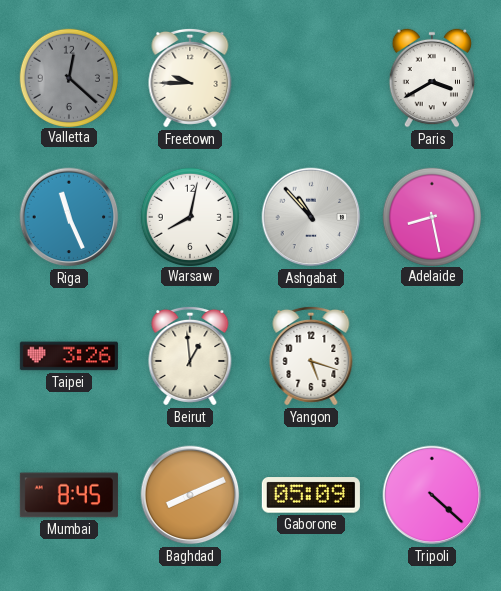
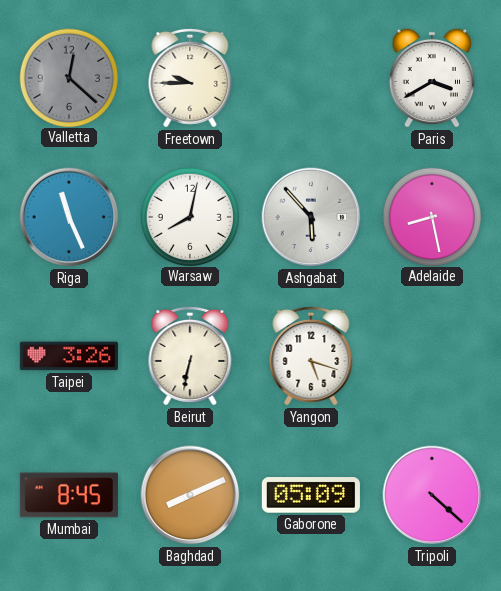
Ashgabat: 10:53 -> 5:53
Beirut: 12:59 -> 6:32
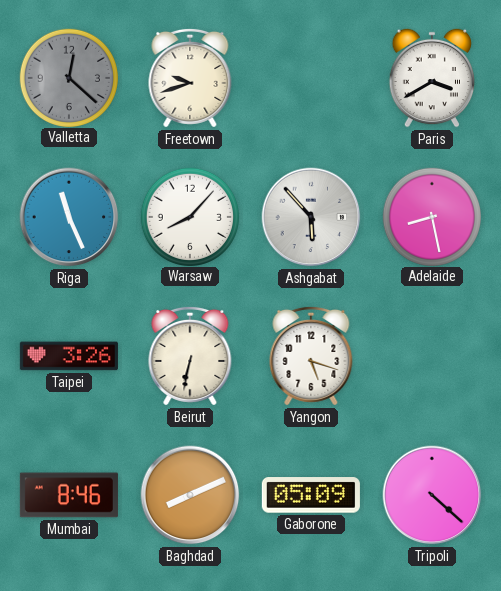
Freetown: 9:45 -> 9:42
Warsaw: 8:02 -> 8:07
Mumbai: 8:45 -> 8:46
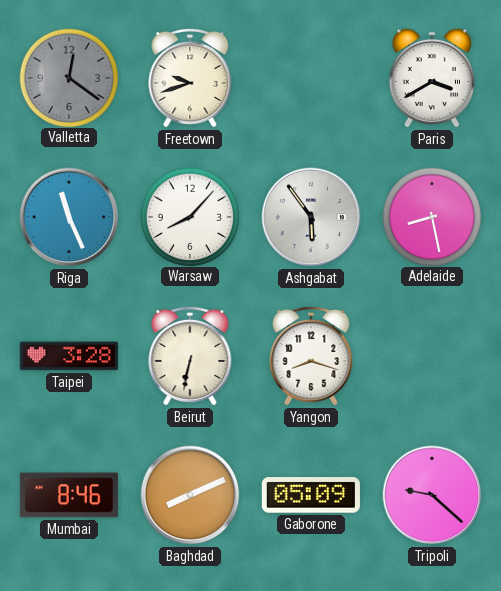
Valletta: 12:22 -> 12:21
Ashgabat: 5:53 -> 5:54
Taipei: 3:26 -> 3:28
Yangon: 5:18 -> 8:18
Tripoli: 4:22 -> 9:22
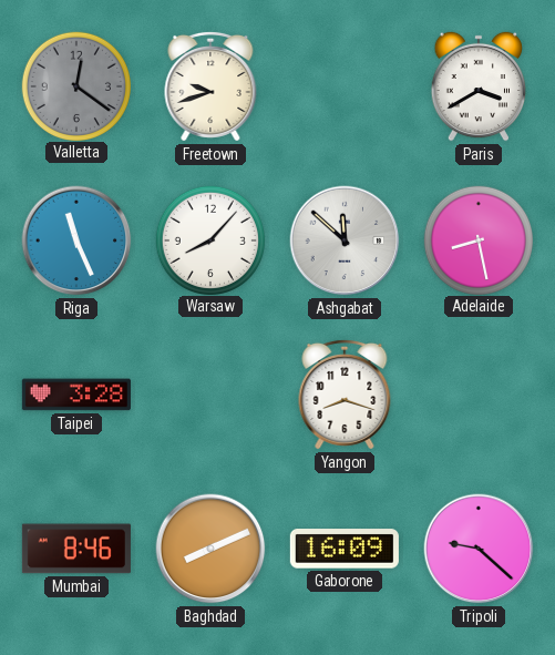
Ashgabat: 5:54 -> 11:52
Beirut: 6:32 -> none
Gaborone: 05:09 -> 16:09
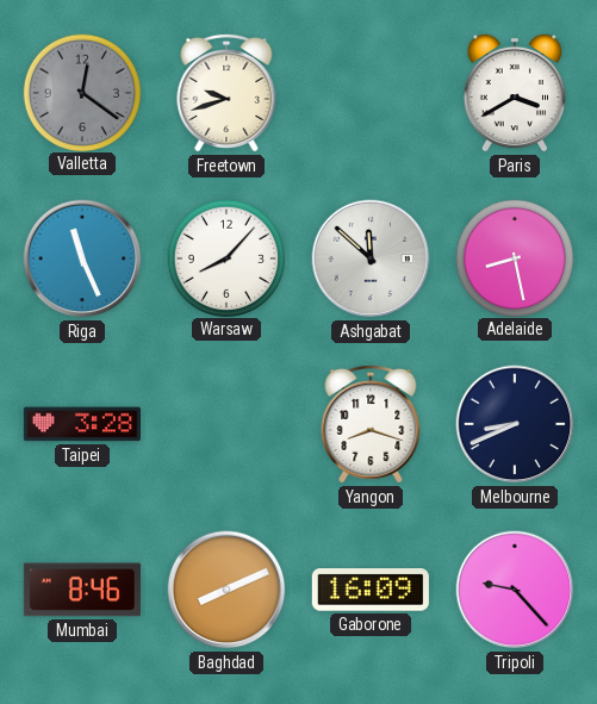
Melbourne: none -> 8:41
Tripoli: 9:22 -> 9:23
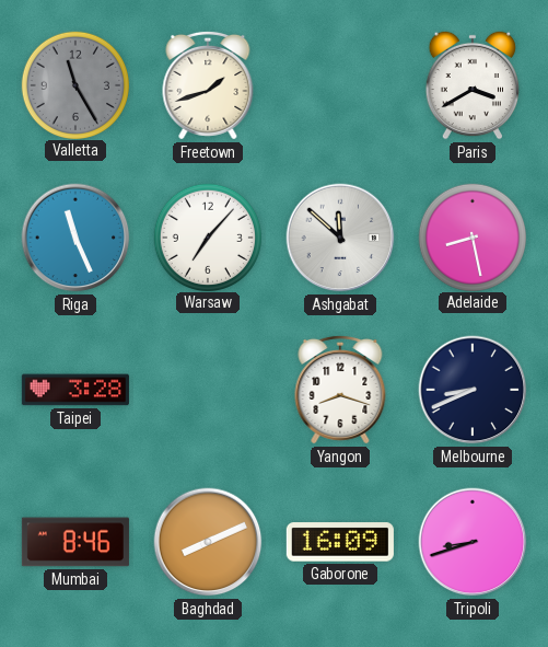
Valletta: 12:21 -> 11:25
Freetown: 9:42 -> 1:42
Warsaw: 8:07 -> 7:07
Tripoli: 9:23 -> 8:42
